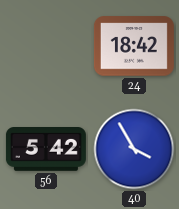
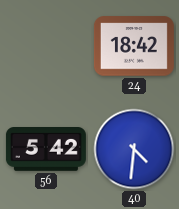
40: 3:55 -> 4:31
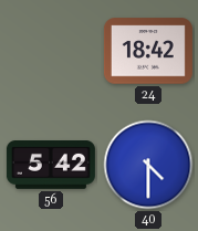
40: 4:31 -> 4:30
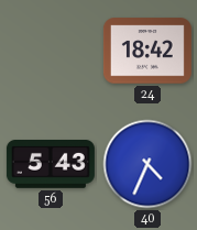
56: 5:42 -> 5:43
40: 4:30 -> 4:34
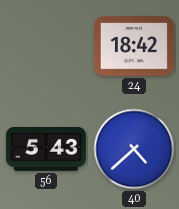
40: 4:34 -> 4:38
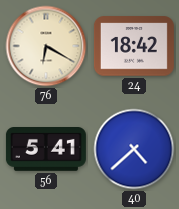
76: none -> 6:20
56: 5:43 -> 5:41
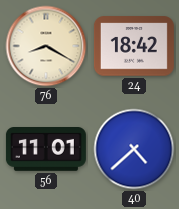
76: 6:20 -> 8:20
56: 5:41 -> 11:01
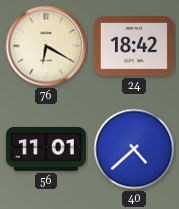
76: 8:20 -> 6:20
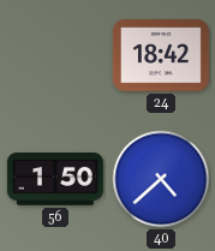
76: 6:20 -> none
56: 11:01 -> 1:50
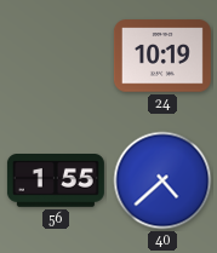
24: 18:42 -> 10:19
56: 1:50 -> 1:55
